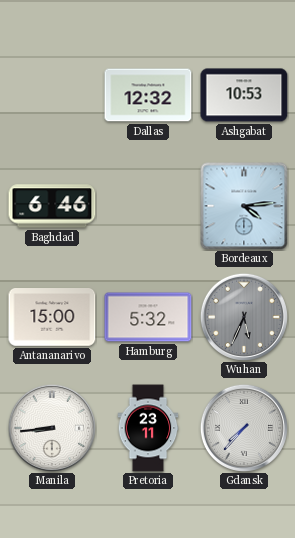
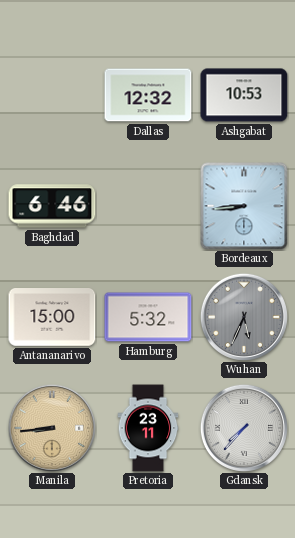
Bordeaux: 4:14 -> 8:44
Manila dial: white -> champagne
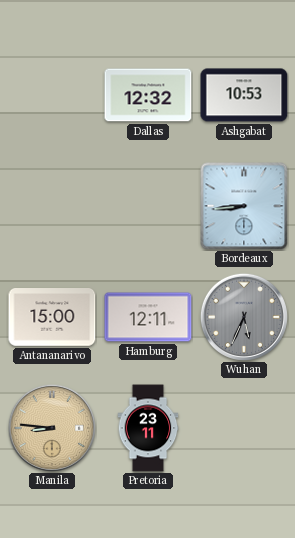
Baghdad: 6:46 -> none
Hamburg: 5:32 -> 12:11
Manila: 8:44 -> 8:46
Gdansk: 7:37 -> none
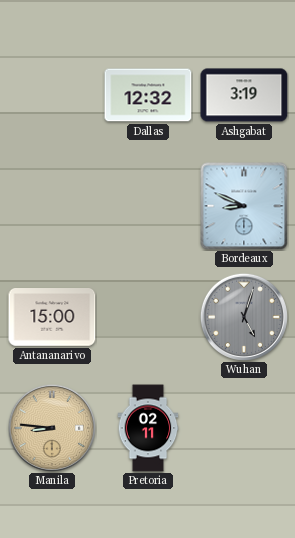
Ashgabat: 10:53 -> 3:19
Bordeaux: 8:44 -> 8:49
Hamburg: 12:11 -> none
Wuhan: 5:34 -> 5:03
Pretoria: 23:11 -> 02:11
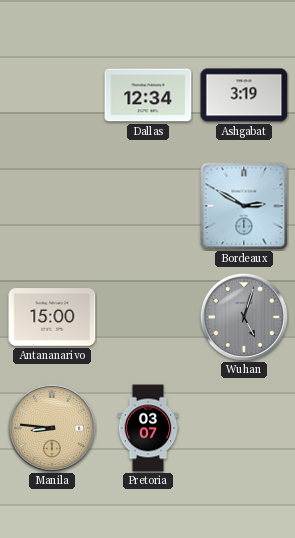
Dallas: 12:32 -> 12:34
Bordeaux: 8:49 -> 2:50
Pretoria: 02:11 -> 03:07
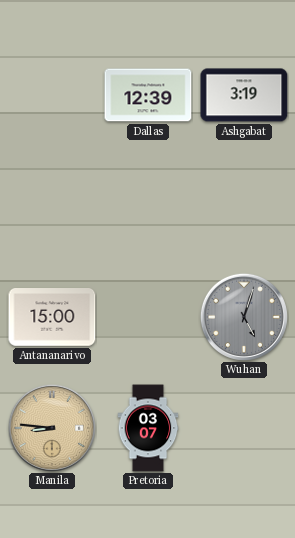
Dallas: 12:34 -> 12:39
Bordeaux: 2:50 -> none
